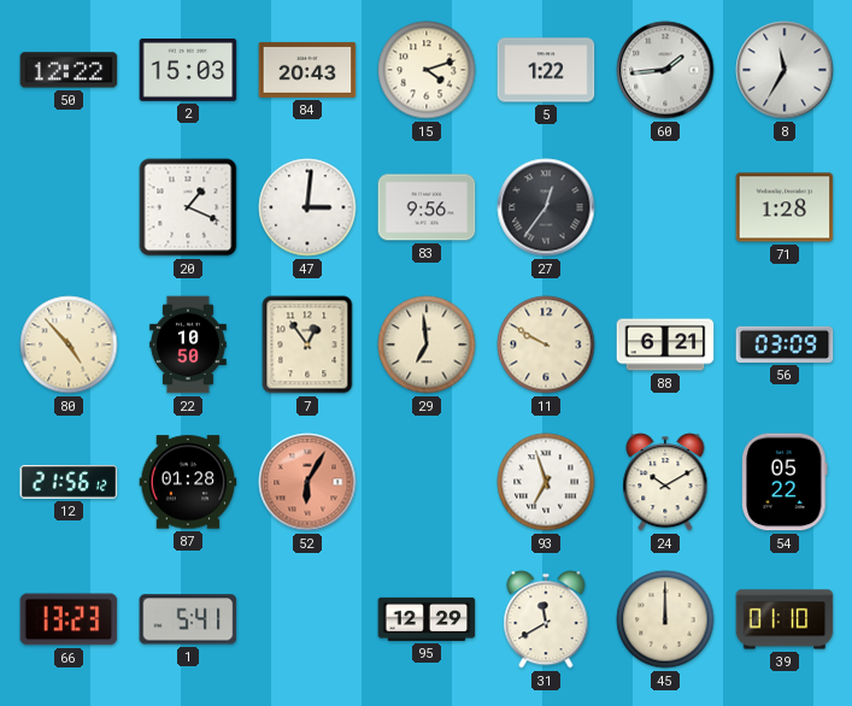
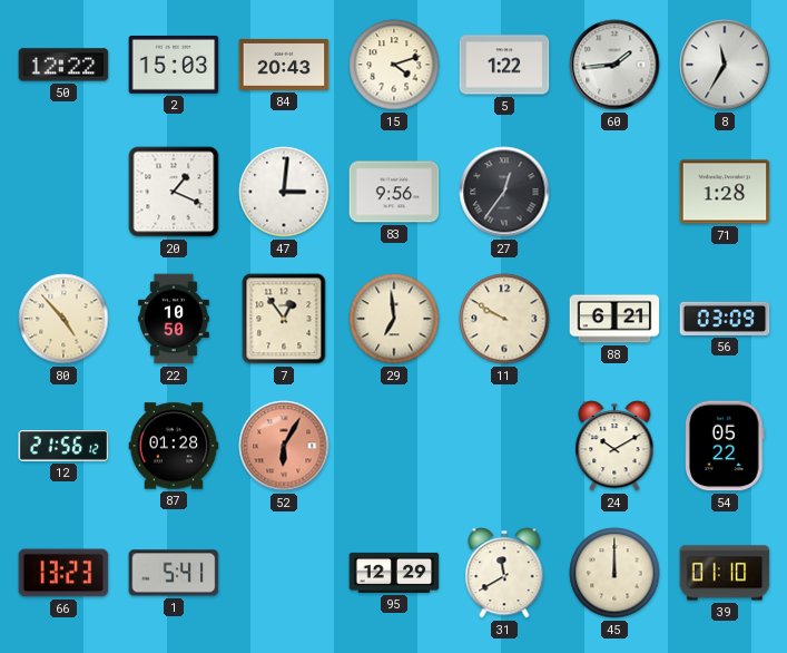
93: 6:57 -> none
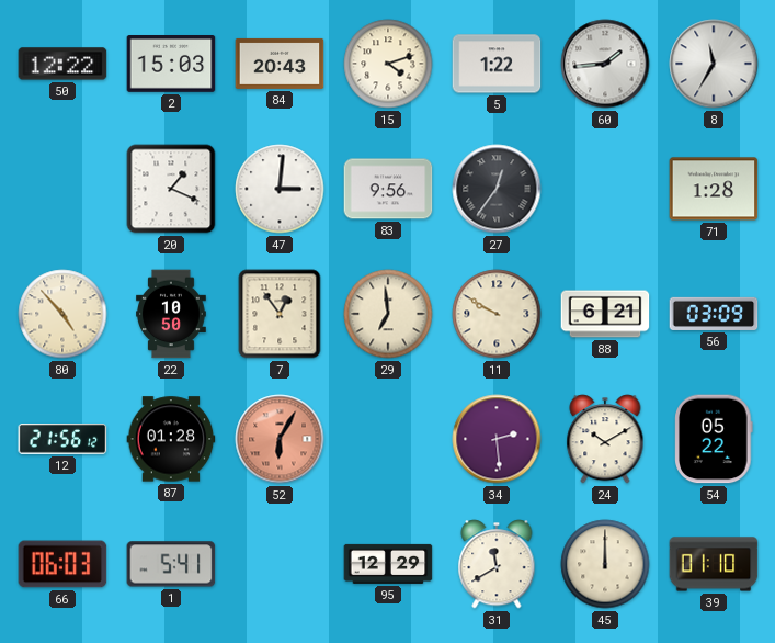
34: none -> 2:29
66: 13:23 -> 06:03
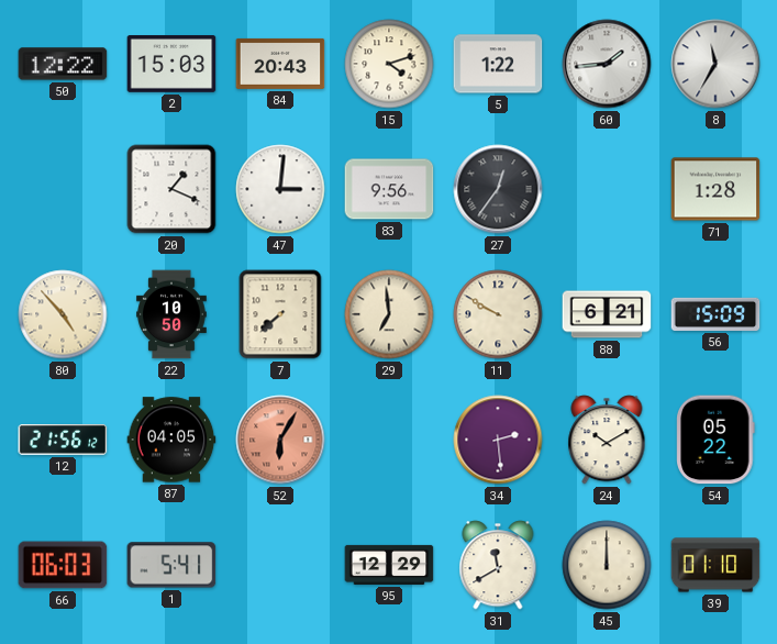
7: 12:54 -> 7:38
56: 03:09 -> 15:09
87: 01:28 -> 04:05
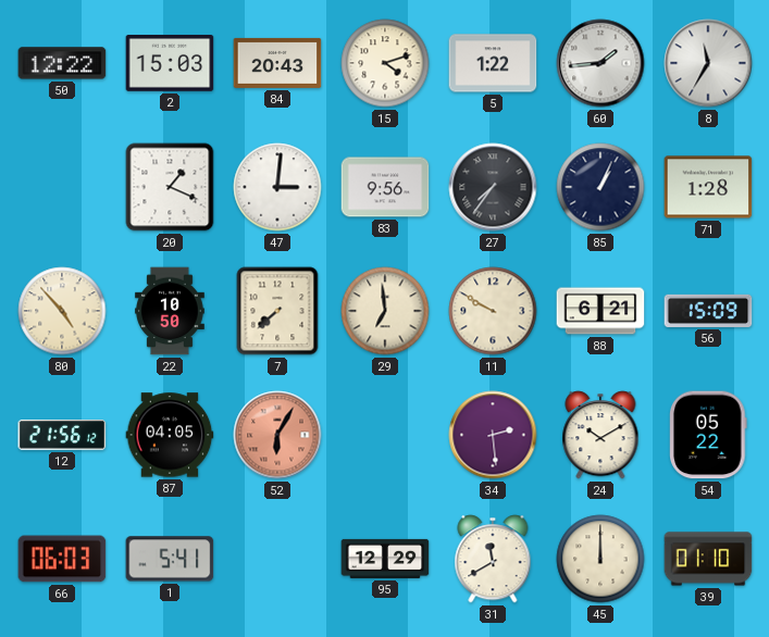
27: 12:36 -> 7:36
85: none -> 1:04
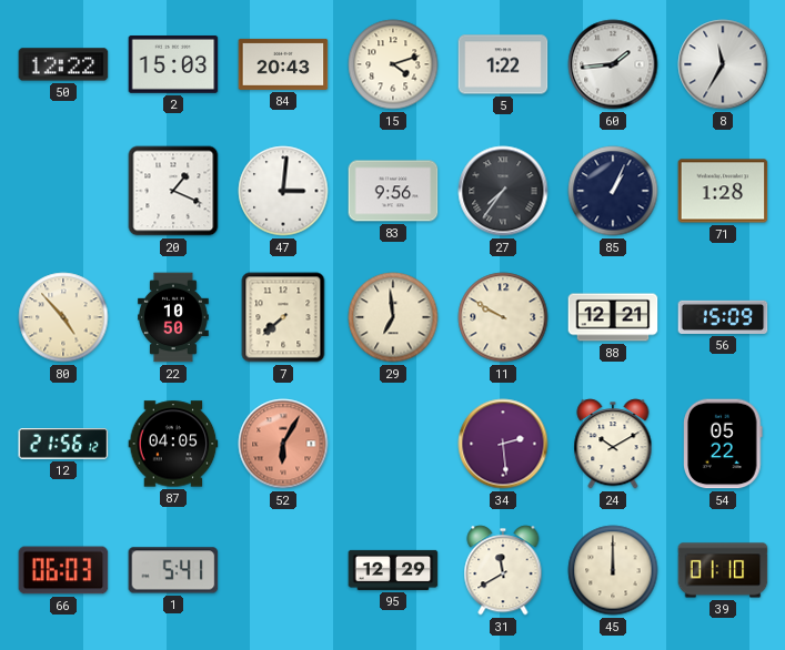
88: 6:21 -> 12:21
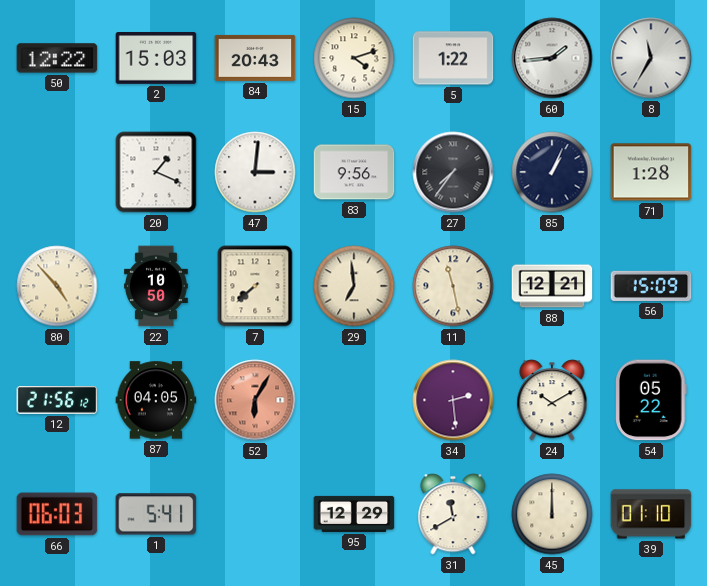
11: 9:50 -> 11:28
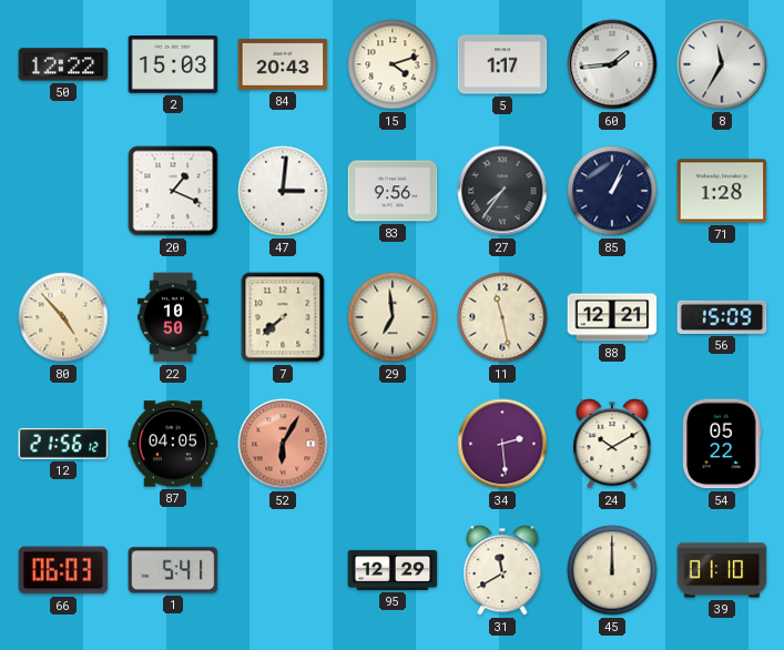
5: 1:22 -> 1:17
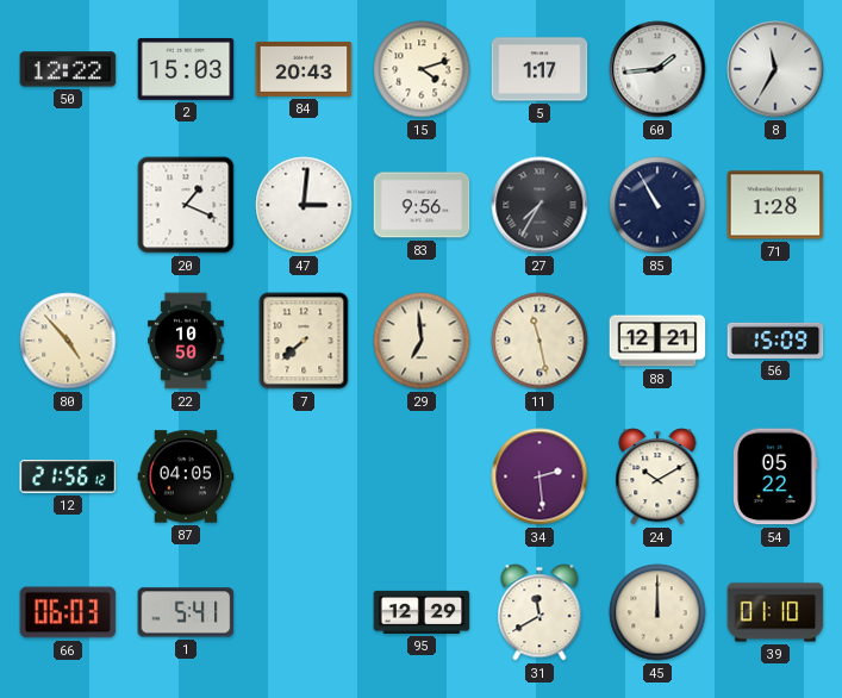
27: 7:36 -> 7:35
85: 1:04 -> 10:55
52: 6:05 -> none
